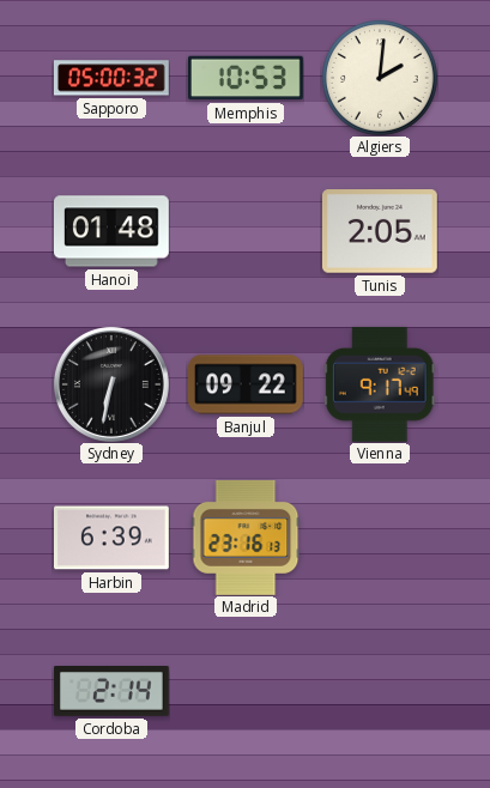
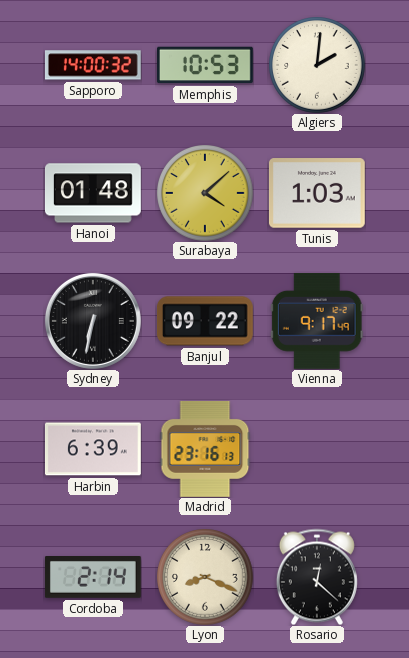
Sapporo: 05:00 -> 14:00
Surabaya: none -> 4:08
Tunis: 2:05 -> 1:03
Lyon: none -> 8:19
Rosario: none -> 12:22
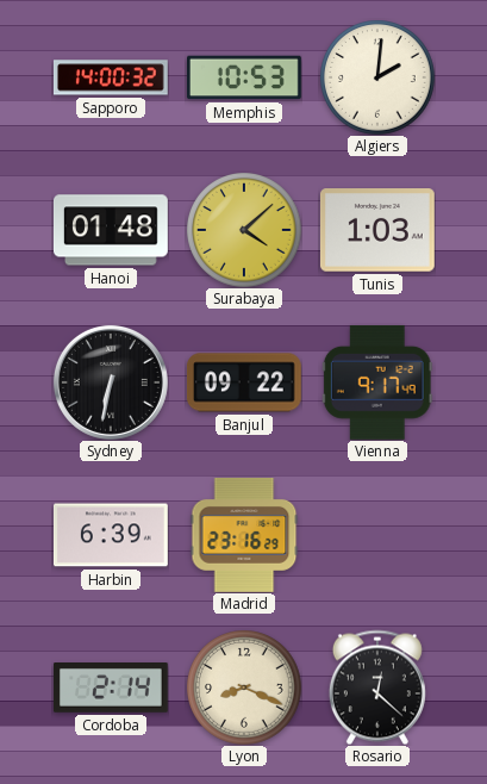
Madrid: 23:16:13 -> 23:16:29
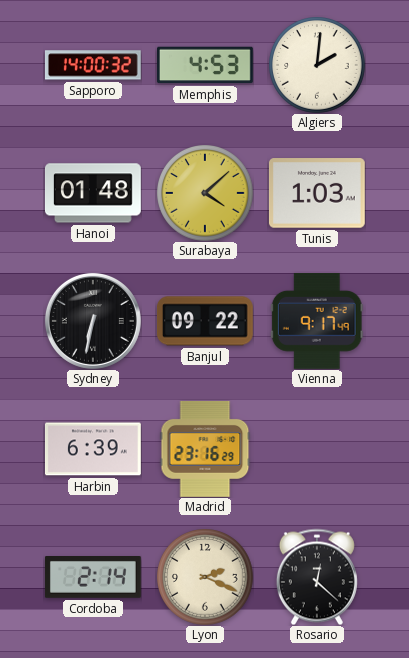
Memphis: 10:53 -> 4:53
Lyon: 8:19 -> 2:19
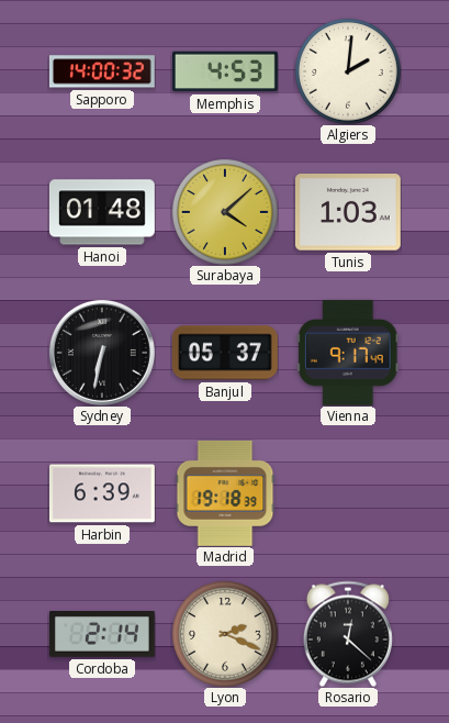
Banjul: 09:22 -> 05:37
Madrid: 23:16 -> 19:18
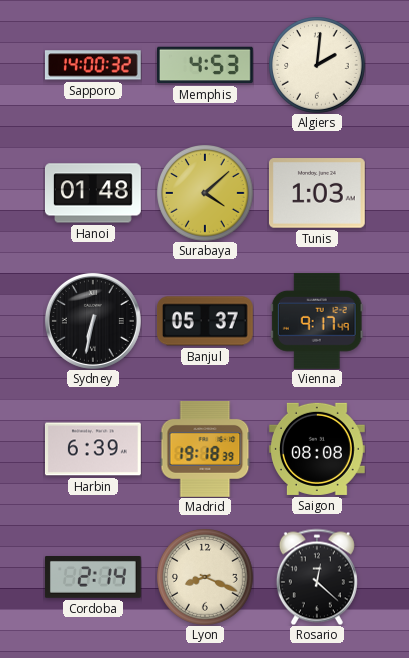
Saigon: none -> 08:08
Lyon: 2:19 -> 8:19
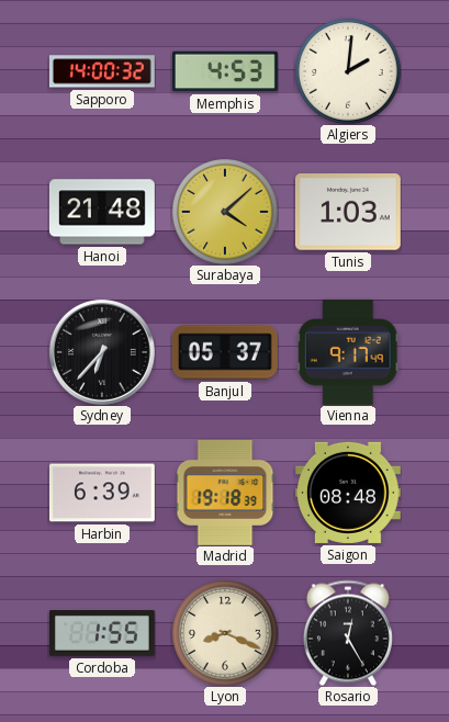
Hanoi: 01:48 -> 21:48
Sydney: 6:32 -> 6:37
Saigon: 08:08 -> 08:48
Cordoba: 2:14 -> 1:55
Rosario: 12:22 -> 12:25
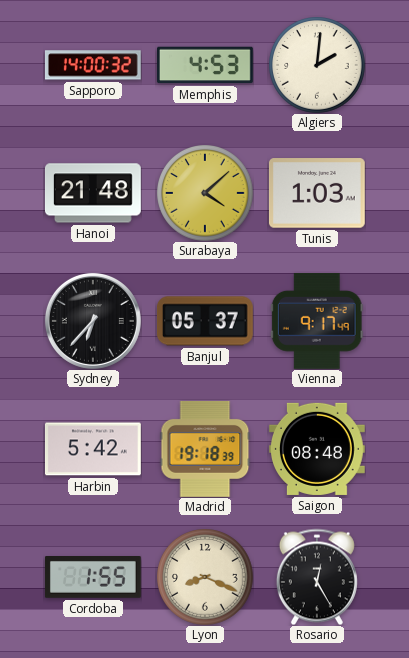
Harbin: 6:39 -> 5:42
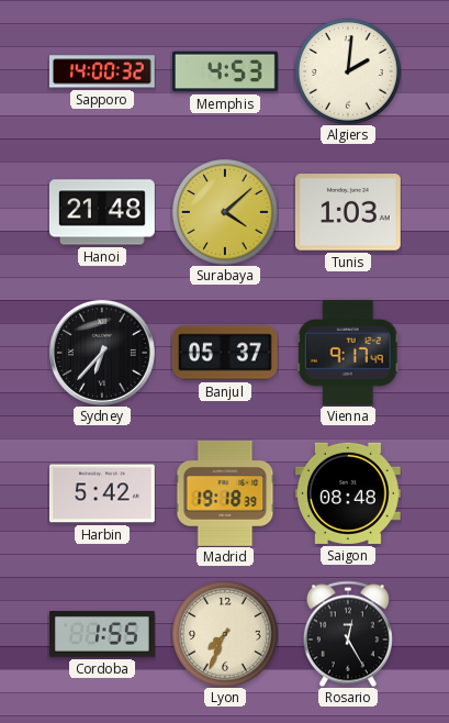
Lyon: 8:19 -> 7:34
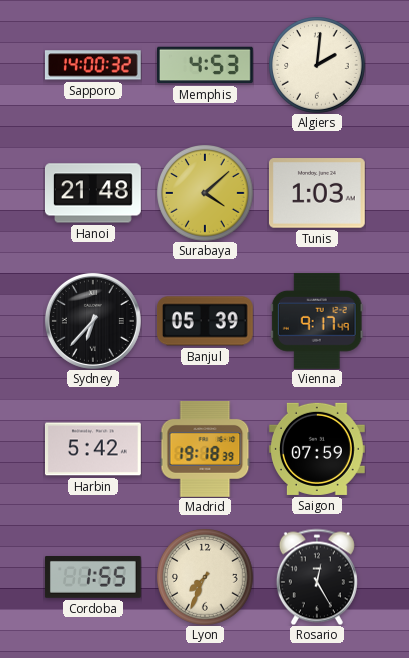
Banjul: 05:37 -> 05:39
Saigon: 08:48 -> 07:59
